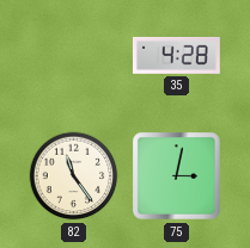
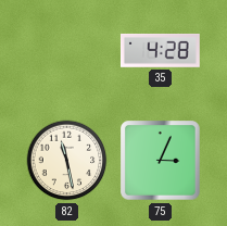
82: 11:24 -> 11:28
75: 3:02 -> 3:04
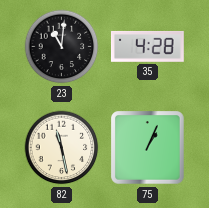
23: none -> 11:01
75: 3:04 -> 1:04
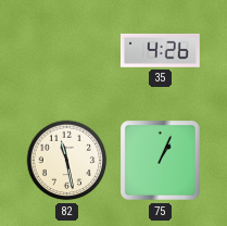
23: 11:01 -> none
35: 4:28 -> 4:26
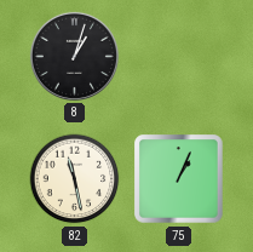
8: none -> 1:03
35: 4:26 -> none
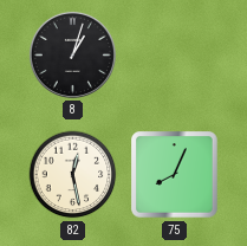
82: 11:28 -> 12:28
75: 1:04 -> 8:04
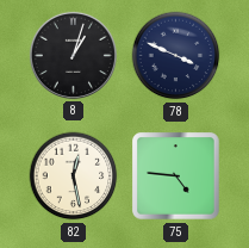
78: none -> 3:49
75: 8:04 -> 4:46
